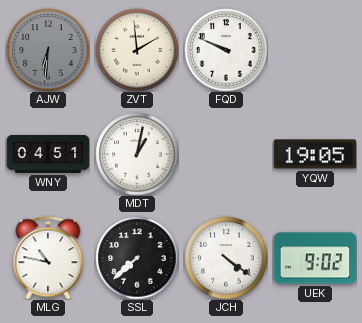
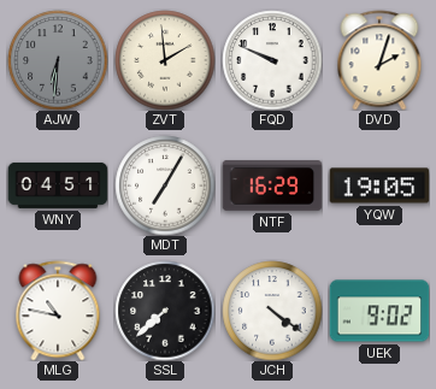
DVD: none -> 2:03
MDT: 1:02 -> 7:05
NTF: none -> 16:29
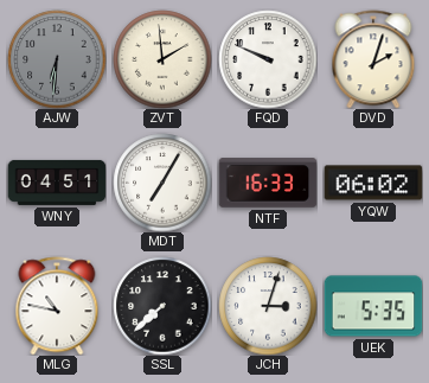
NTF: 16:29 -> 16:33
YQW: 19:05 -> 06:02
JCH: 4:21 -> 3:03
UEK: 9:02 -> 5:35
